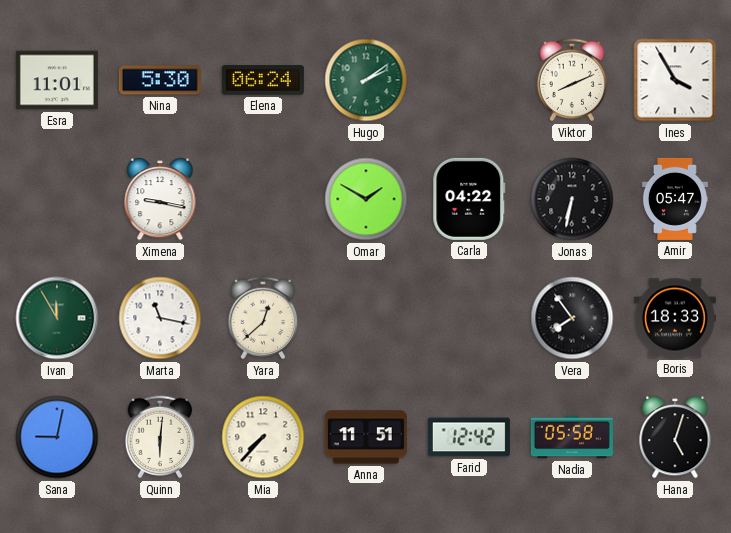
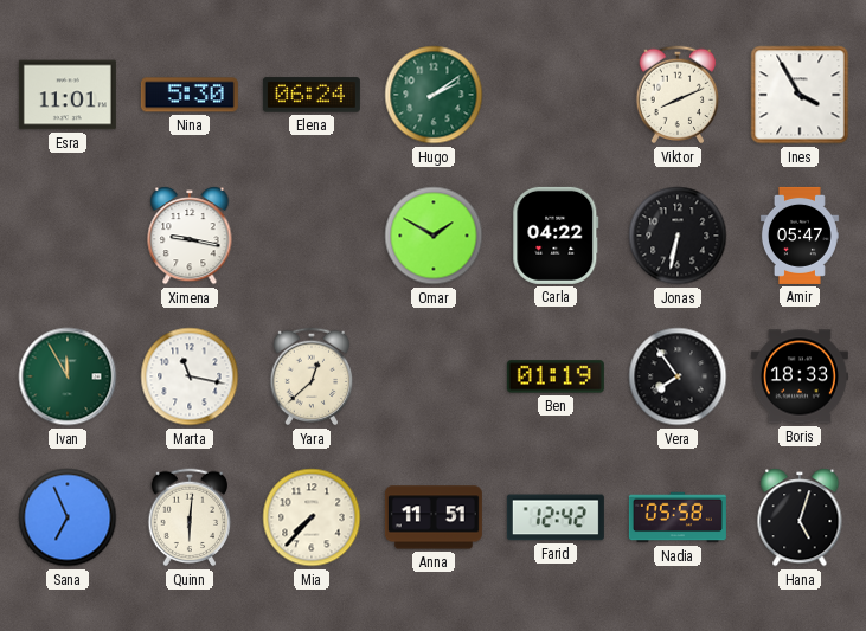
Ben: none -> 01:19
Sana: 9:02 -> 6:56
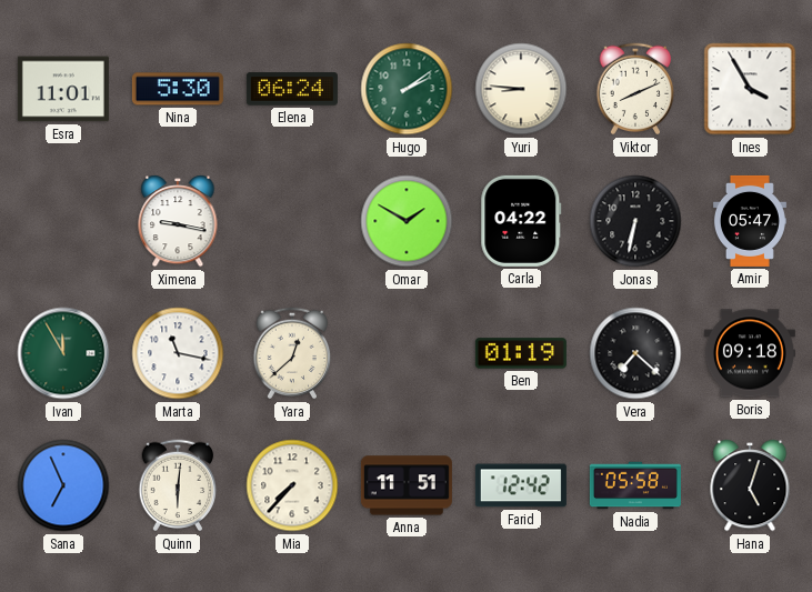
Yuri: none -> 8:46
Vera: 7:54 -> 7:22
Boris: 18:33 -> 09:18
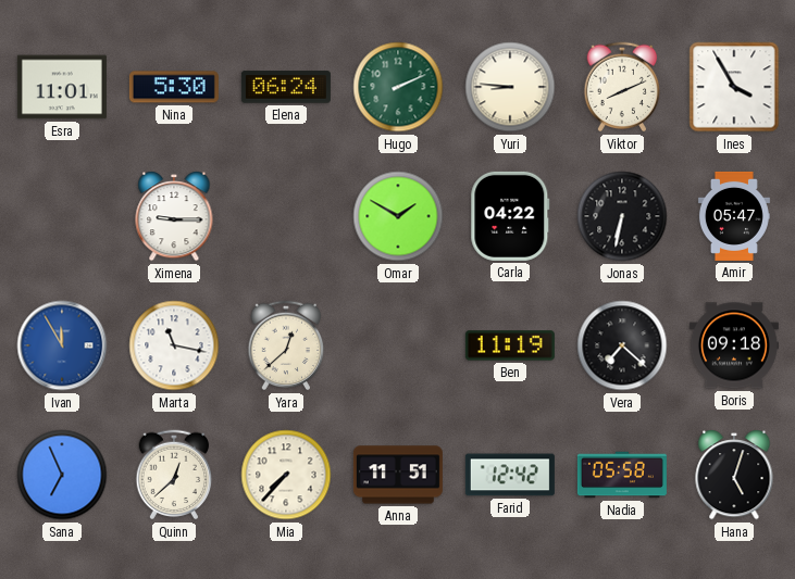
Hugo: 2:09 -> 2:11
Ximena: 9:17 -> 9:15
Ivan dial: green -> blue
Ben: 01:19 -> 11:19
Quinn: 6:01 -> 12:38
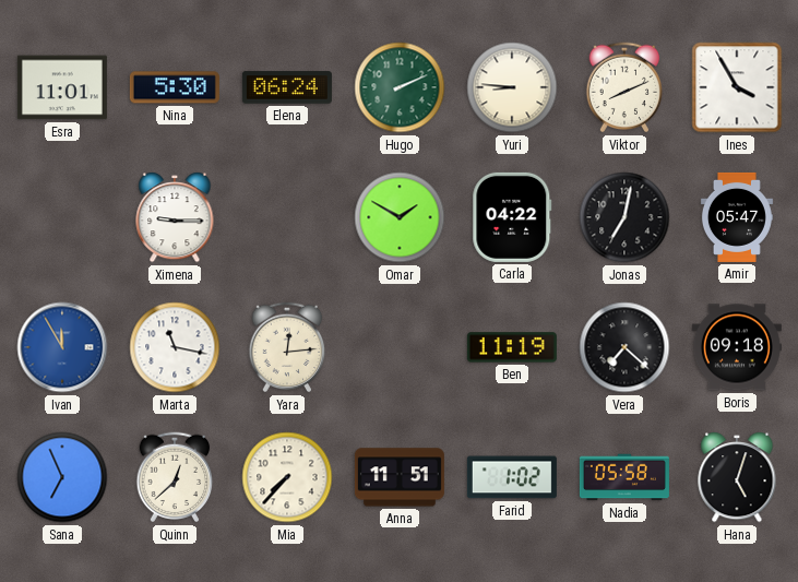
Jonas: 6:32 -> 7:02
Yara: 12:38 -> 12:14
Farid: 12:42 -> 1:02
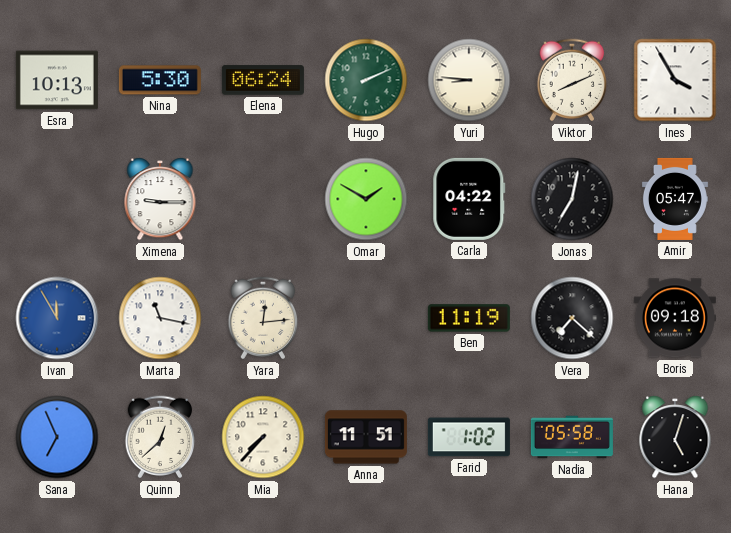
Esra: 11:01 -> 10:13
